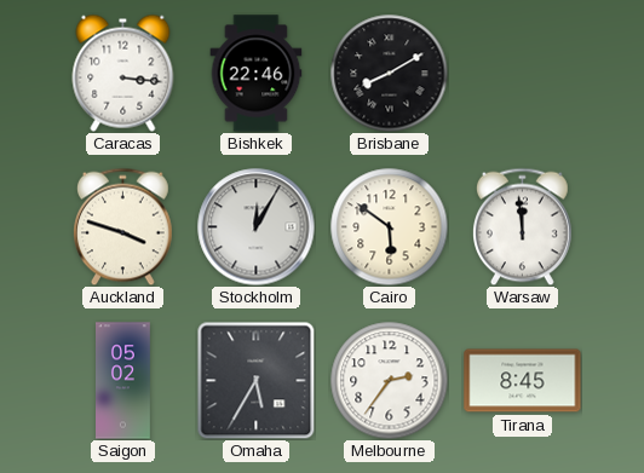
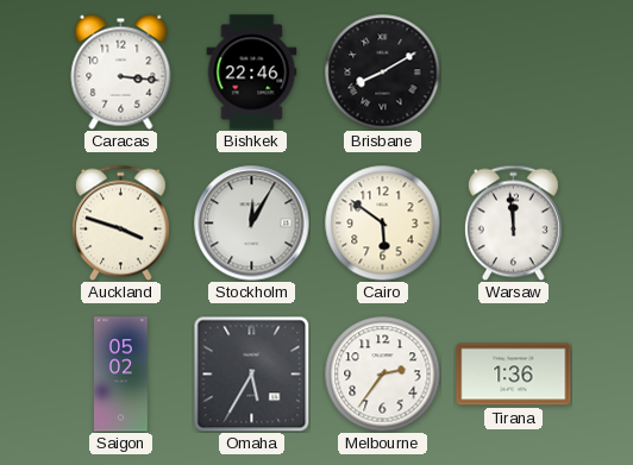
Tirana: 8:45 -> 1:36
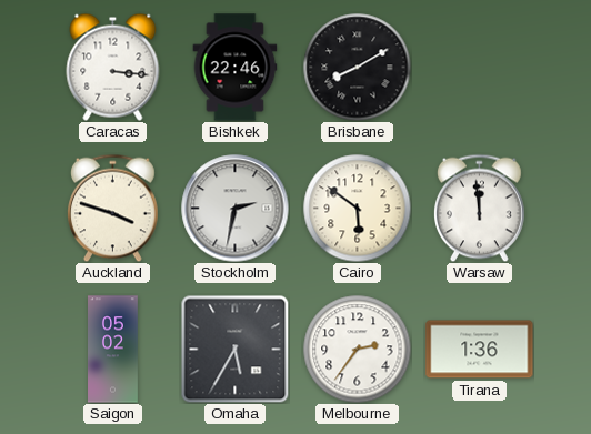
Stockholm: 12:05 -> 2:32
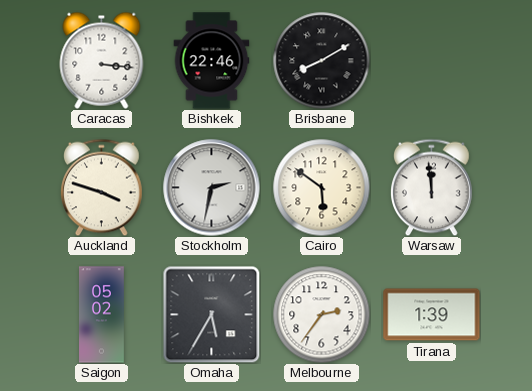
Tirana: 1:36 -> 1:39
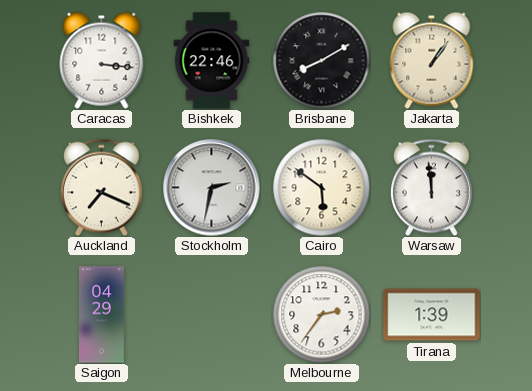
Jakarta: none -> 1:06
Auckland: 3:48 -> 7:19
Saigon: 05:02 -> 04:29
Omaha: 5:35 -> none
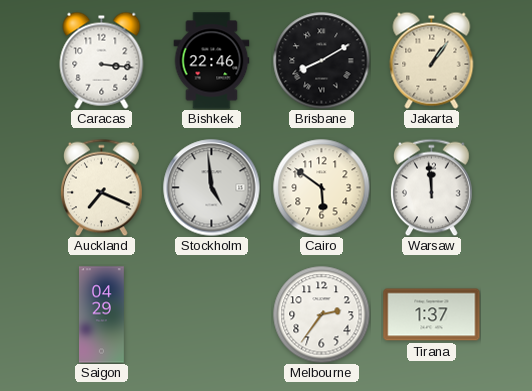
Stockholm: 2:32 -> 4:59
Tirana: 1:39 -> 1:37
